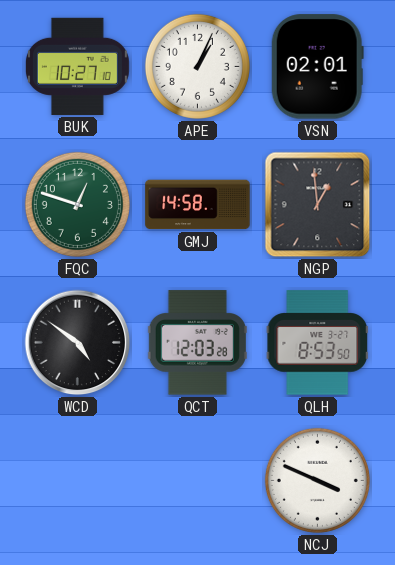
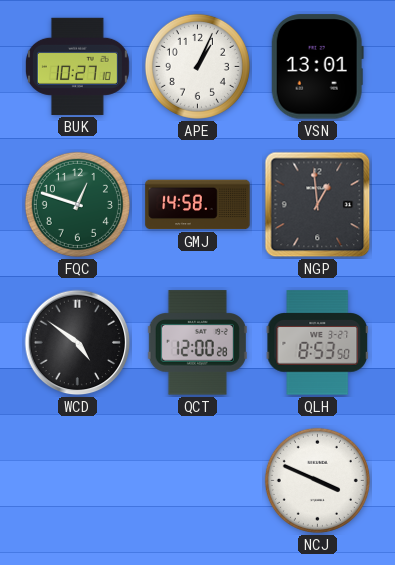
VSN: 02:01 -> 13:01
QCT: 12:03 -> 12:00
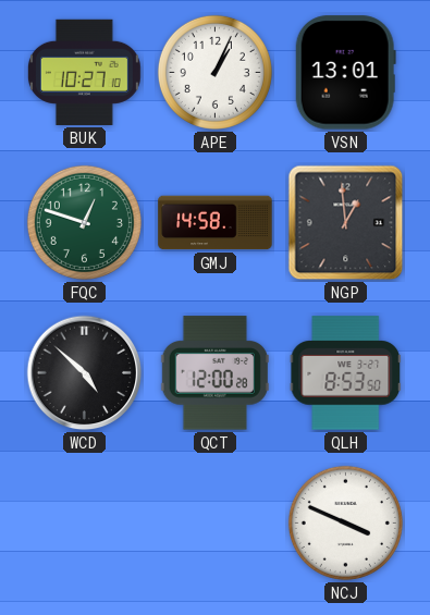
WCD: 4:51 -> 4:52
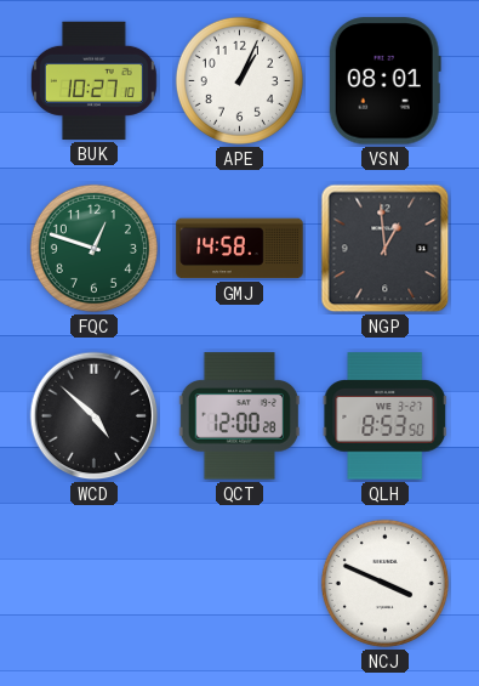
VSN: 13:01 -> 08:01
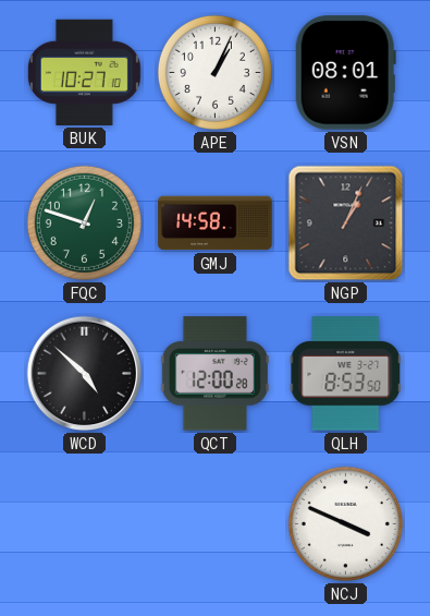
NGP: 12:59 -> 1:04
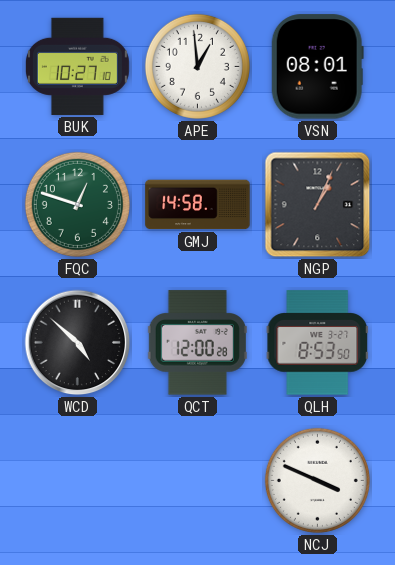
APE: 1:04 -> 12:59
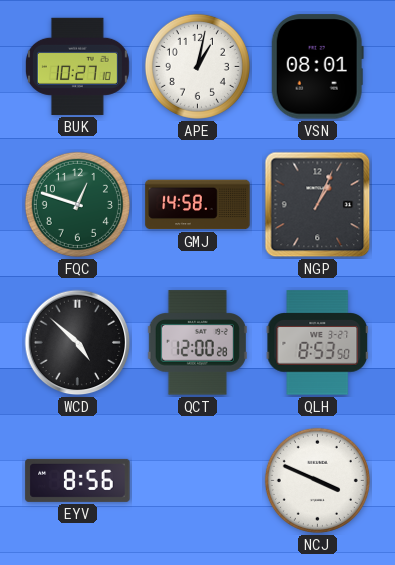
APE: 12:59 -> 1:02
EYV: none -> 8:56
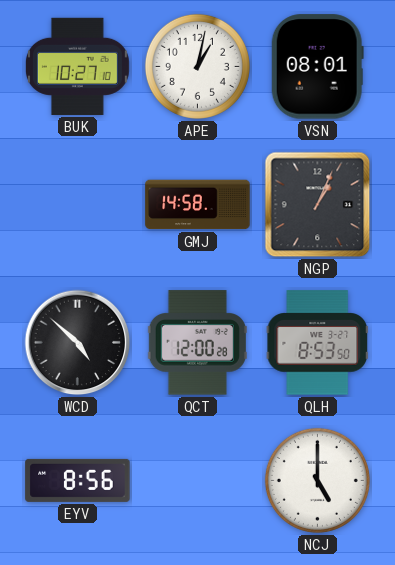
FQC: 12:48 -> none
NCJ: 3:49 -> 5:00
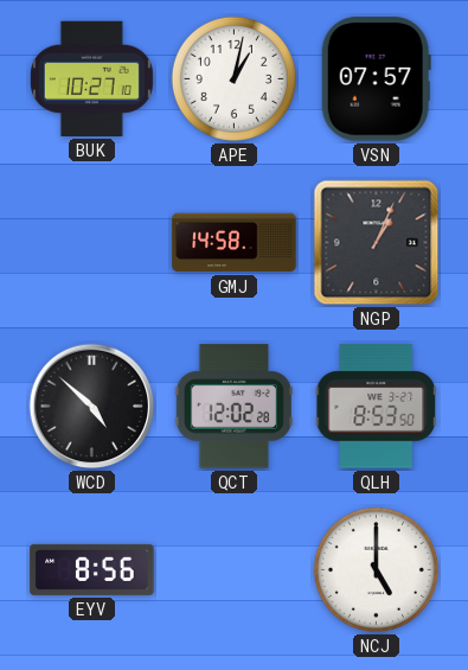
VSN: 08:01 -> 07:57
QCT: 12:00 -> 12:02
